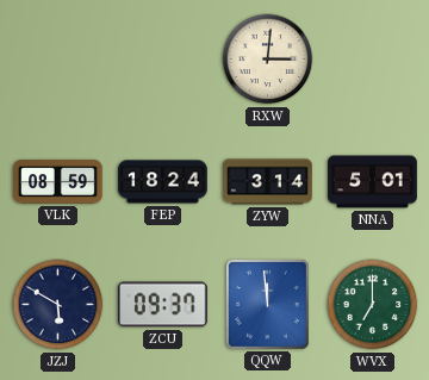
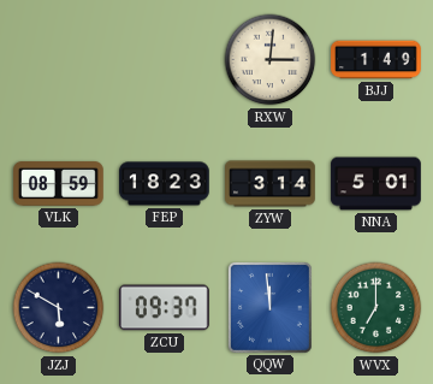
BJJ: none -> 1:49
FEP: 18:24 -> 18:23
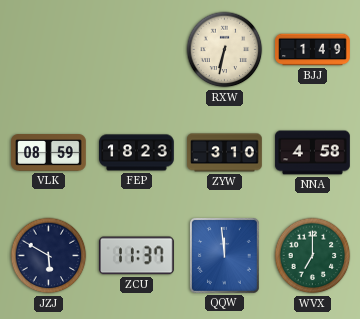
RXW: 3:01 -> 6:32
ZYW: 3:14 -> 3:10
NNA: 5:01 -> 4:58
ZCU: 09:37 -> 11:37
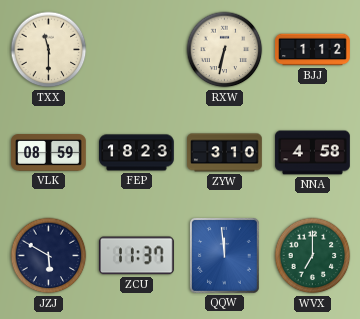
TXX: none -> 11:30
BJJ: 1:49 -> 1:12
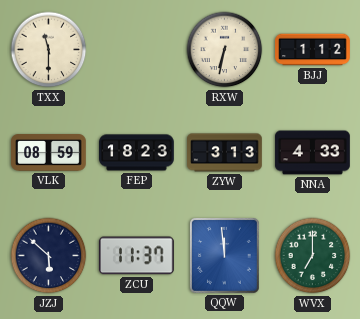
ZYW: 3:10 -> 3:13
NNA: 4:58 -> 4:33
JZJ: 5:50 -> 5:52
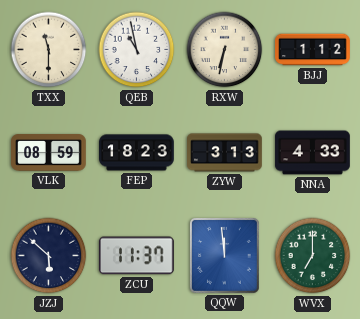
QEB: none -> 10:58
